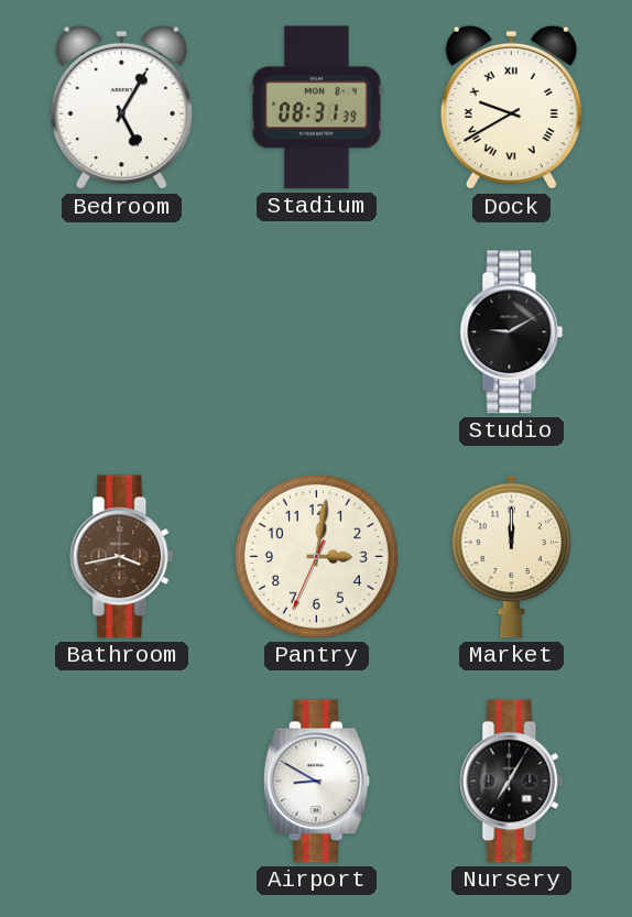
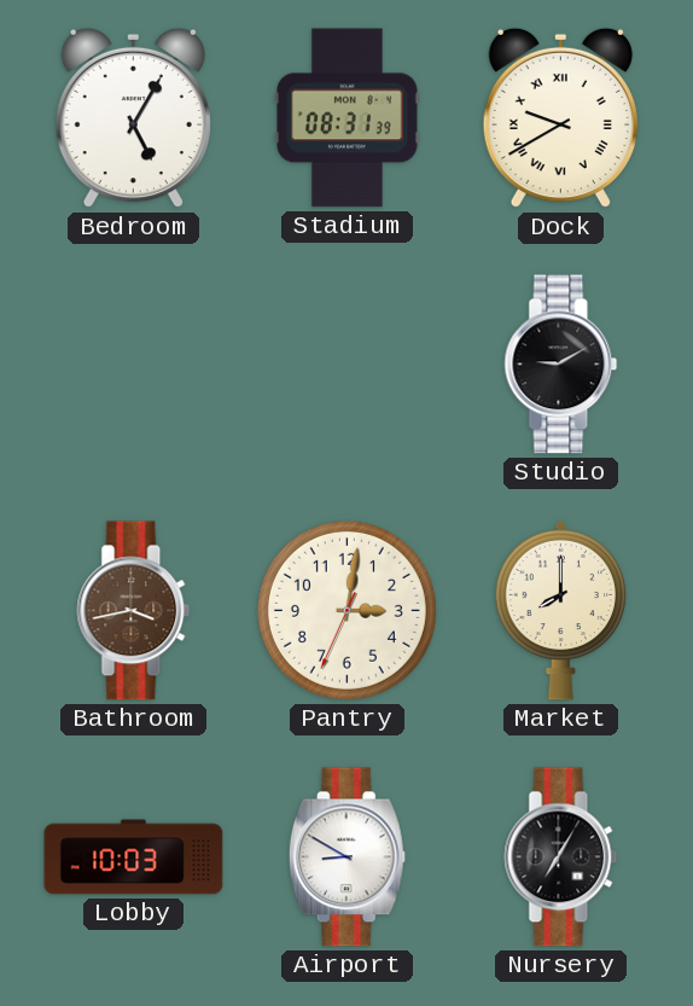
Market: 12:00 -> 8:00
Lobby: none -> 10:03
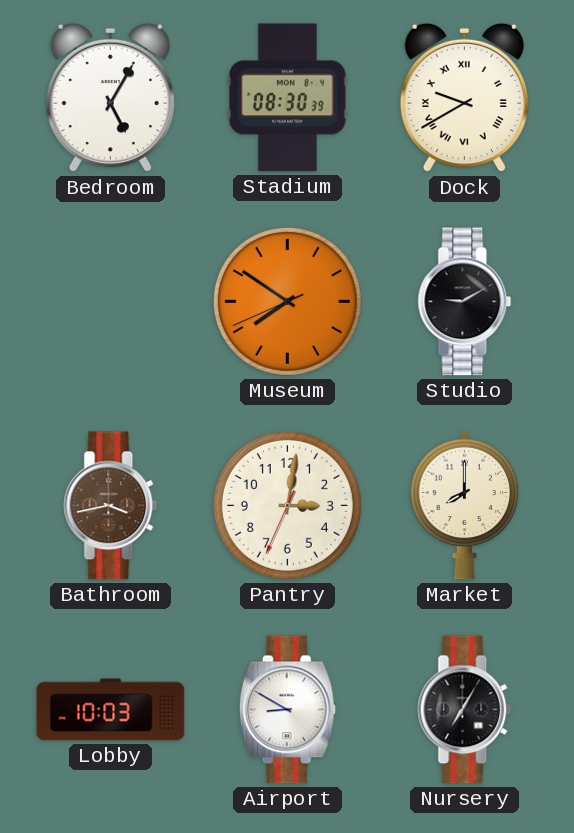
Stadium: 08:31 -> 08:30
Museum: none -> 7:50
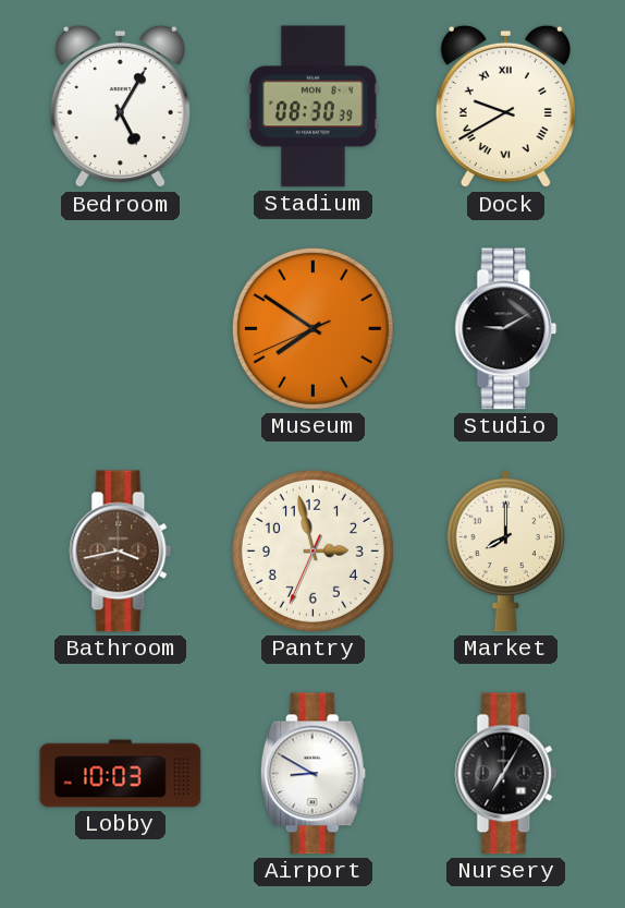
Pantry: 3:01 -> 2:57
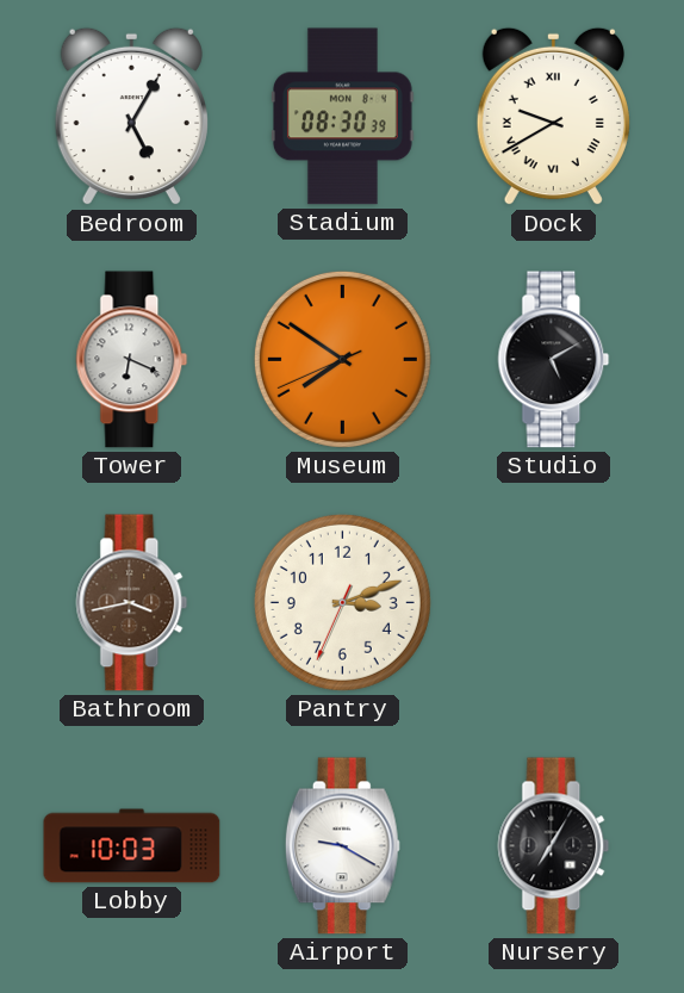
Tower: none -> 6:19
Studio: 9:10 -> 5:10
Pantry: 2:57 -> 3:11
Market: 8:00 -> none
Airport: 8:50 -> 9:20
